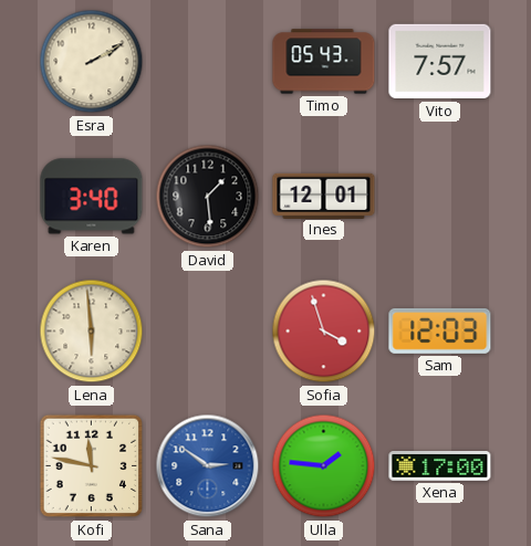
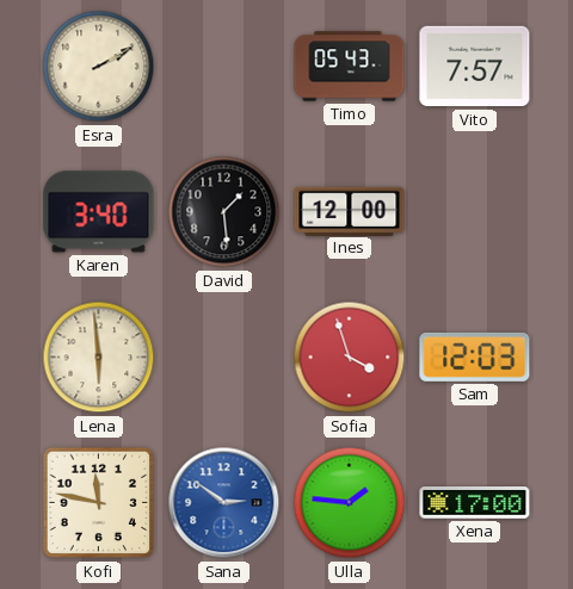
Ines: 12:01 -> 12:00
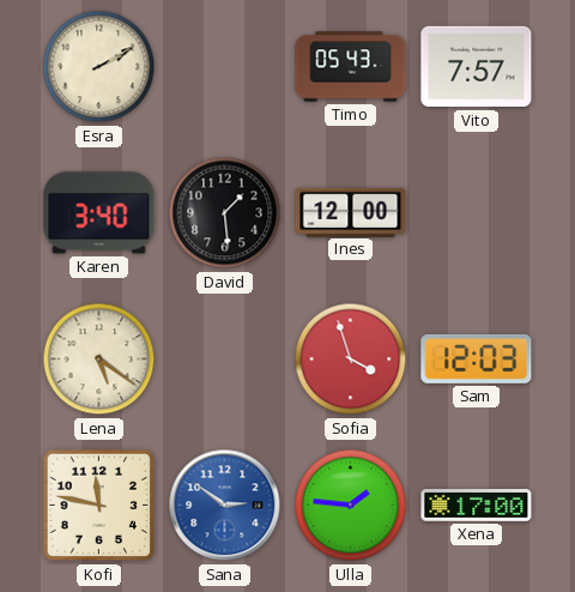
Lena: 5:59 -> 5:21
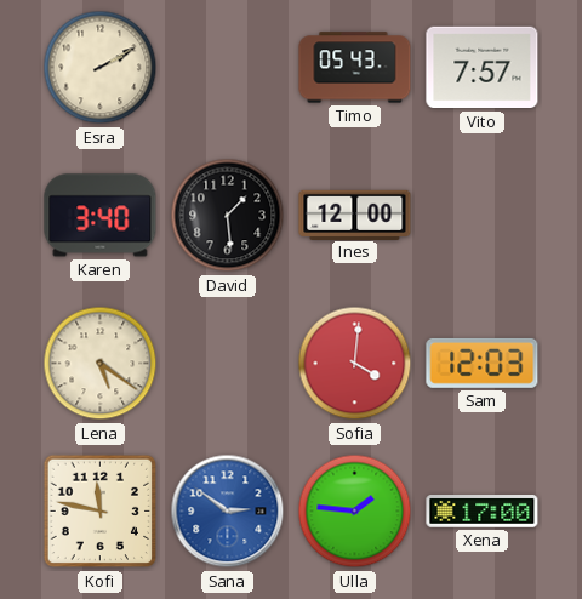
Sofia: 3:57 -> 4:01
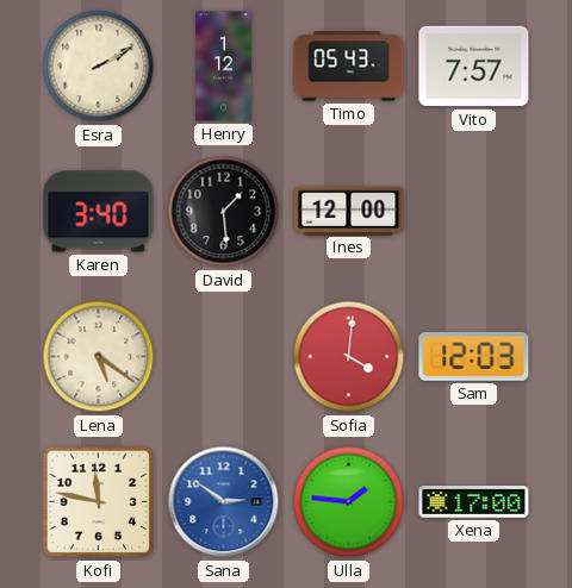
Henry: none -> 1:12
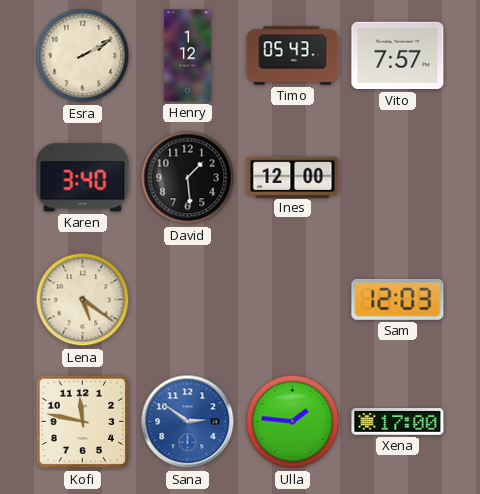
Sofia: 4:01 -> none
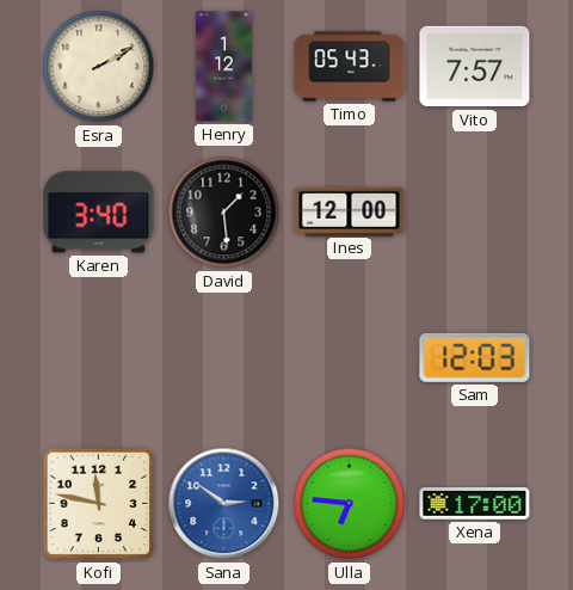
Lena: 5:21 -> none
Ulla: 1:46 -> 6:46
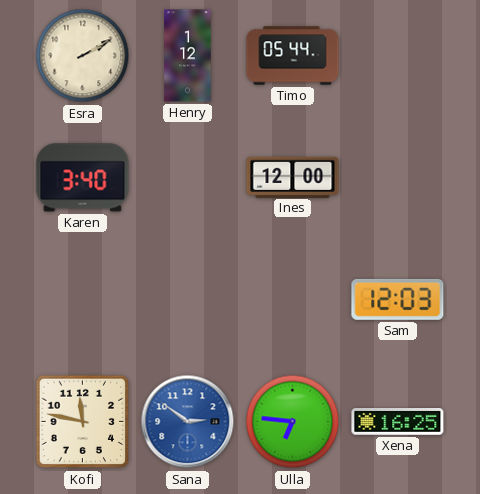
Timo: 05:43 -> 05:44
Vito: 7:57 -> none
David: 1:29 -> none
Xena: 17:00 -> 16:25
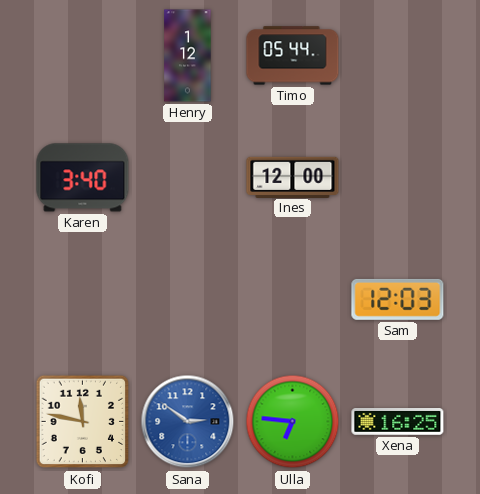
Esra: 2:10 -> none
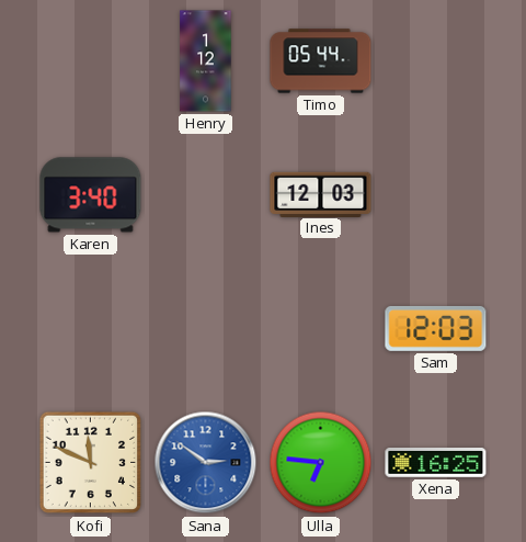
Ines: 12:00 -> 12:03
Kofi: 11:47 -> 11:49
